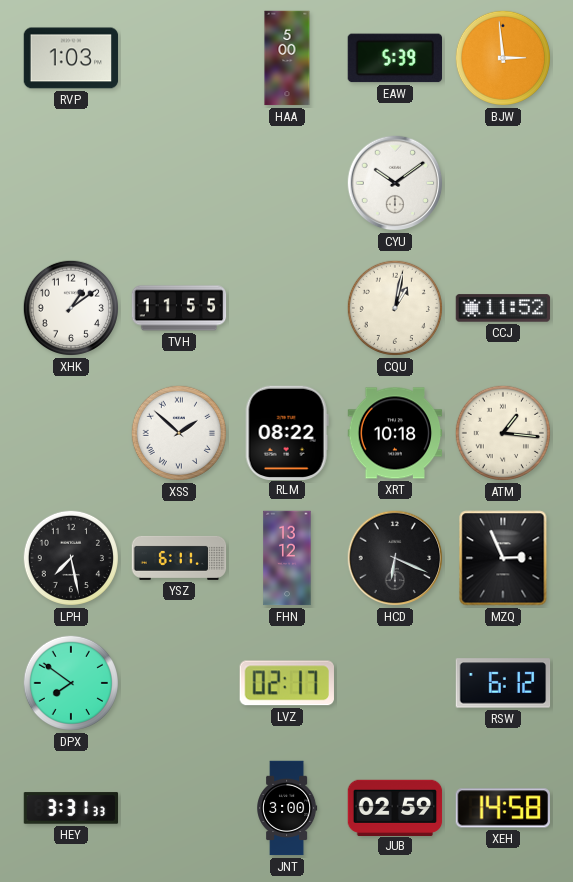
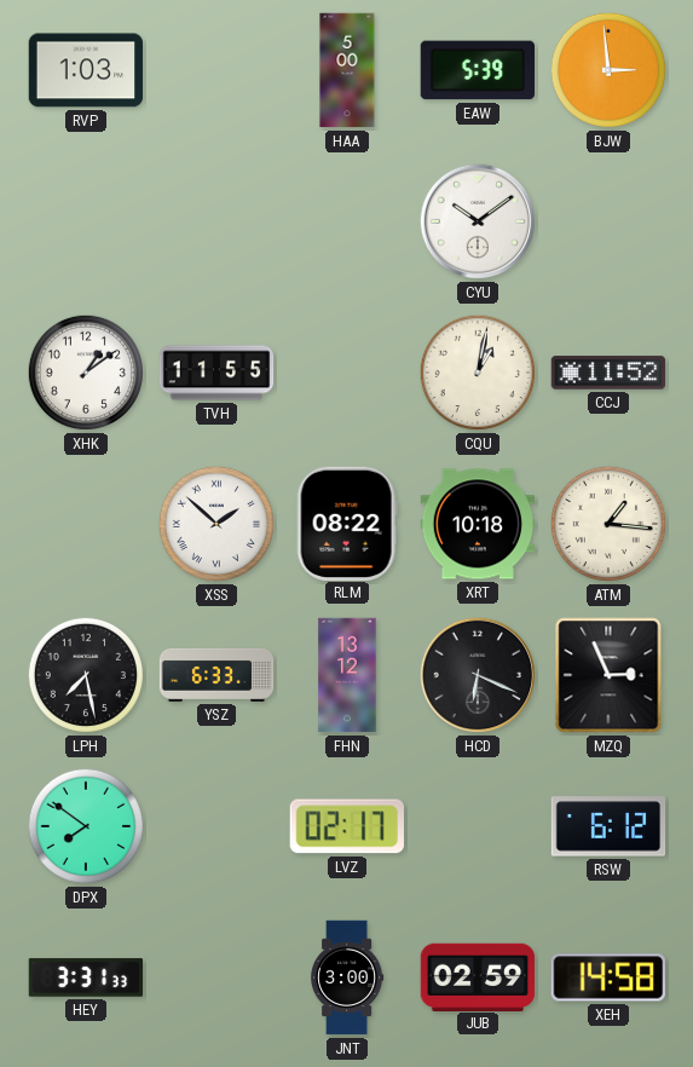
YSZ: 6:11 -> 6:33
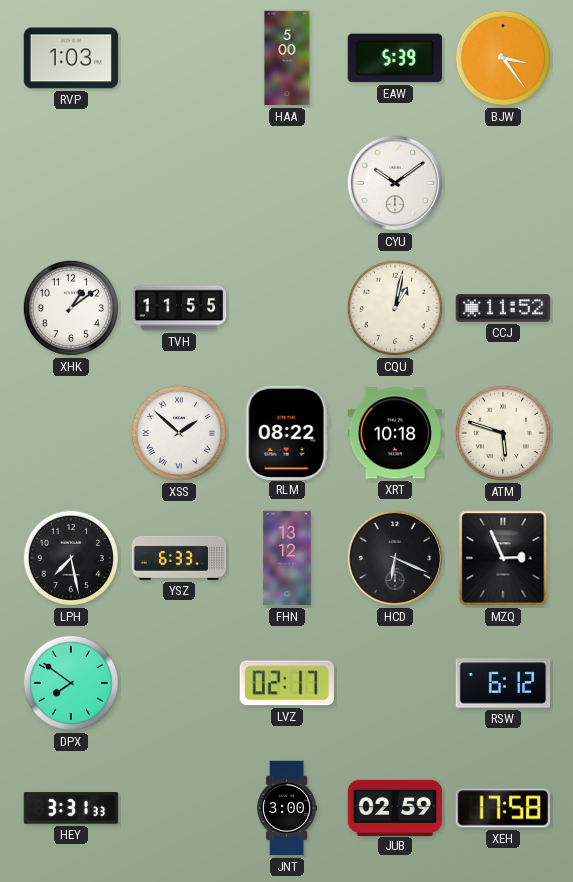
BJW: 2:59 -> 3:24
ATM: 1:16 -> 5:48
XEH: 14:58 -> 17:58
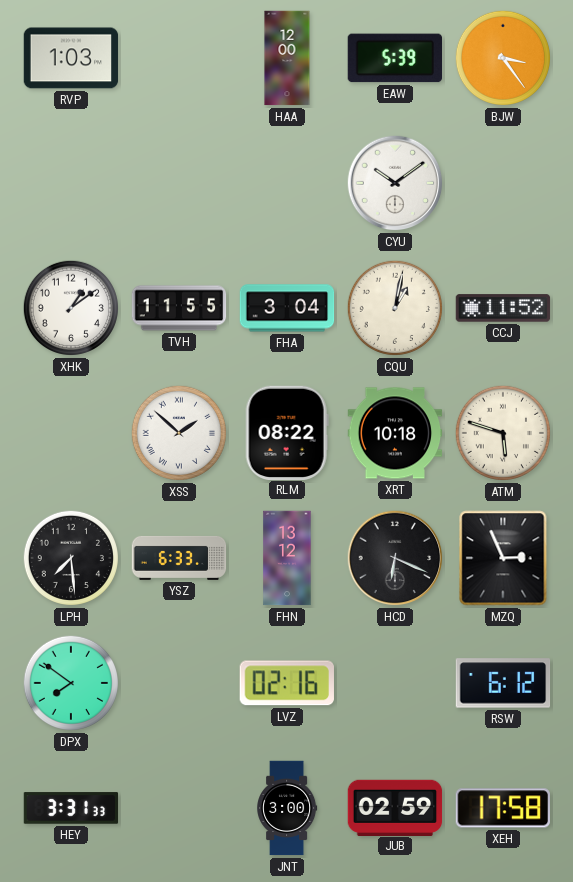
HAA: 5:00 -> 12:00
FHA: none -> 3:04
LPH: 7:28 -> 7:29
LVZ: 02:17 -> 02:16
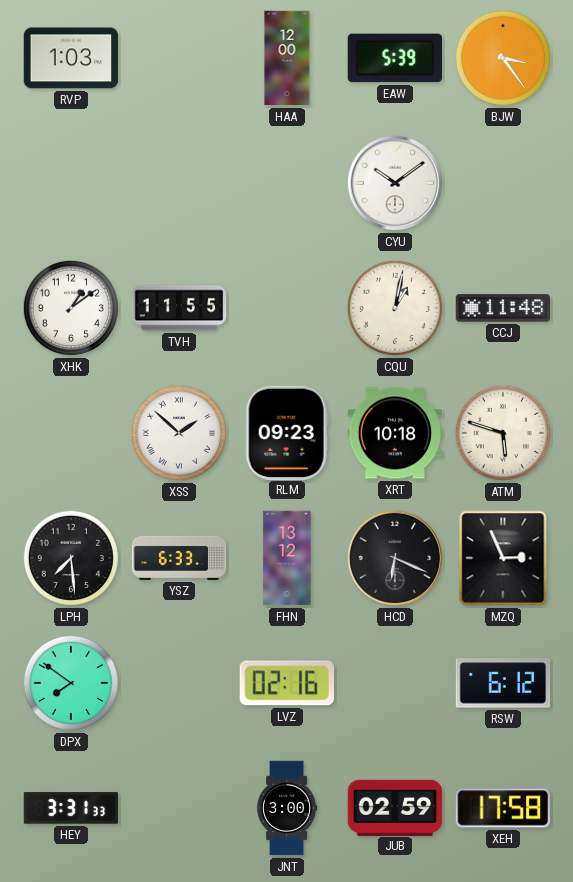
FHA: 3:04 -> none
CCJ: 11:52 -> 11:48
RLM: 08:22 -> 09:23
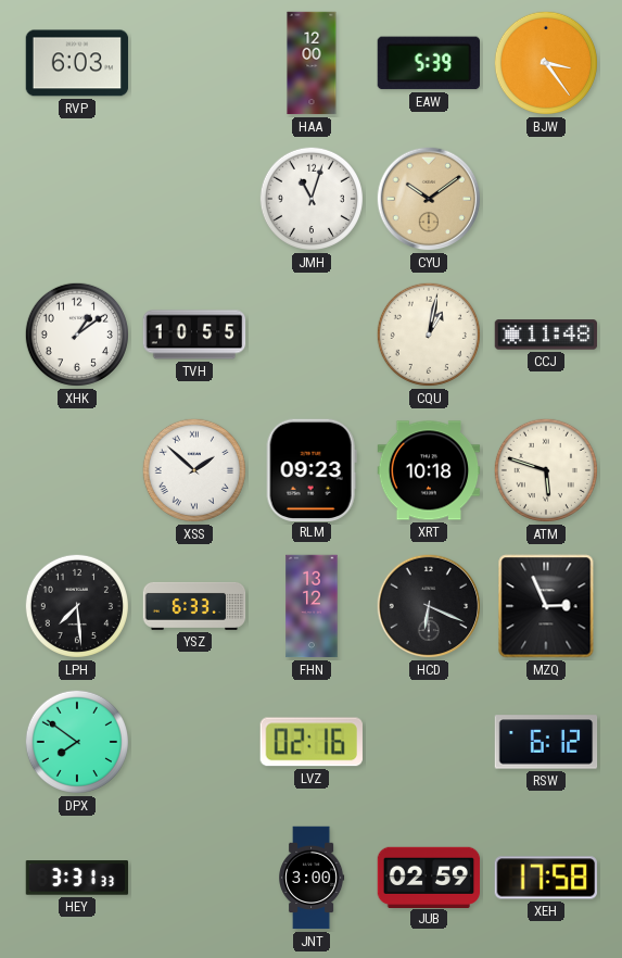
RVP: 1:03 -> 6:03
JMH: none -> 11:03
CYU dial: white -> champagne
TVH: 11:55 -> 10:55
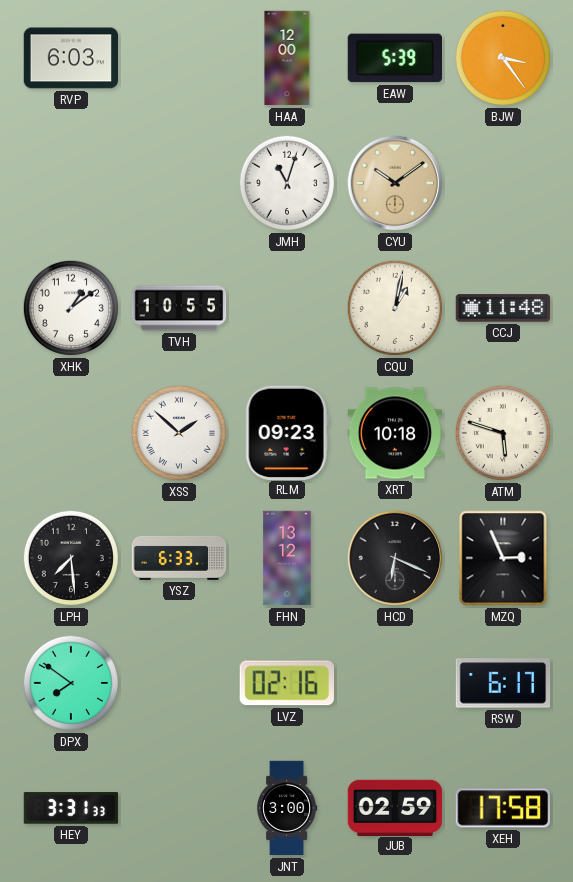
RSW: 6:12 -> 6:17
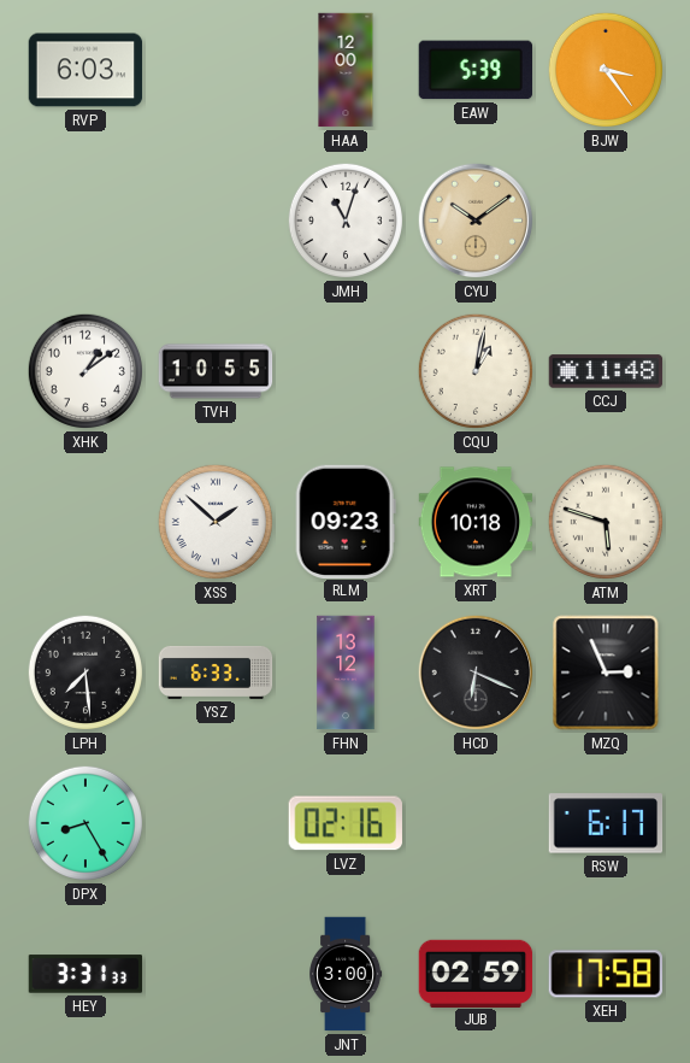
DPX: 7:51 -> 8:25
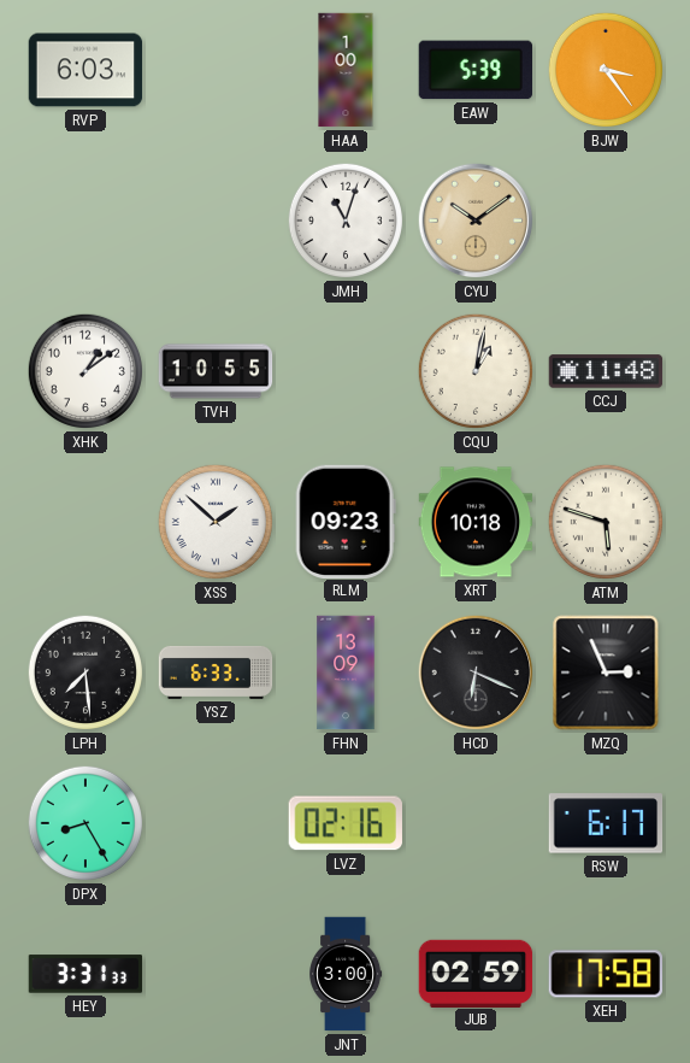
HAA: 12:00 -> 1:00
FHN: 13:12 -> 13:09
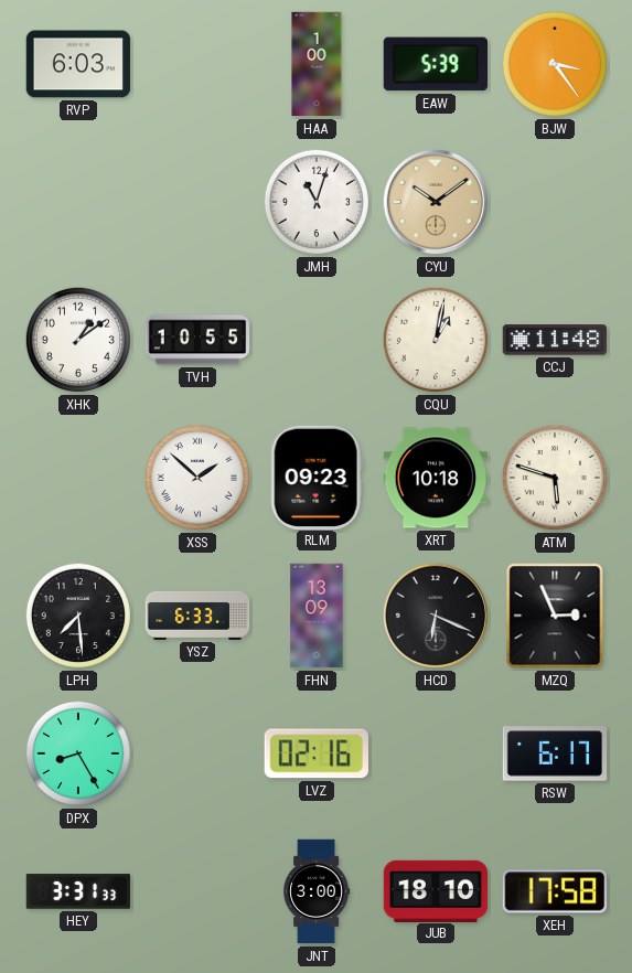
JUB: 02:59 -> 18:10
